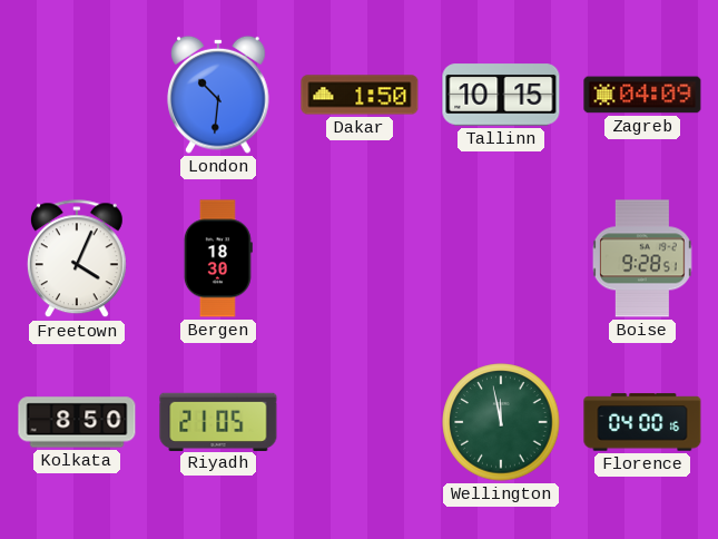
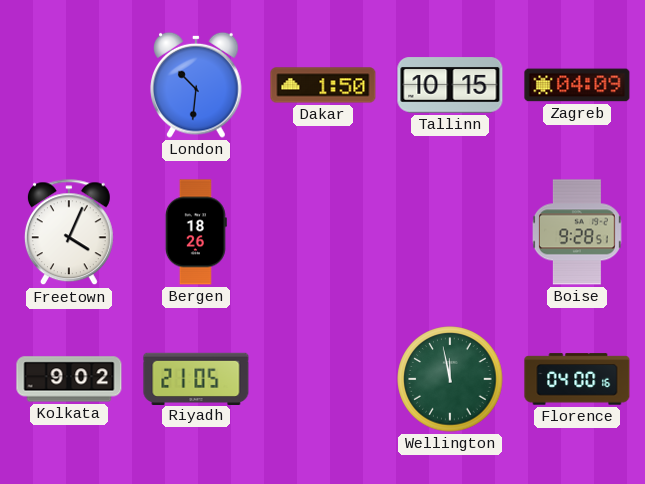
Bergen: 18:30 -> 18:26
Kolkata: 8:50 -> 9:02
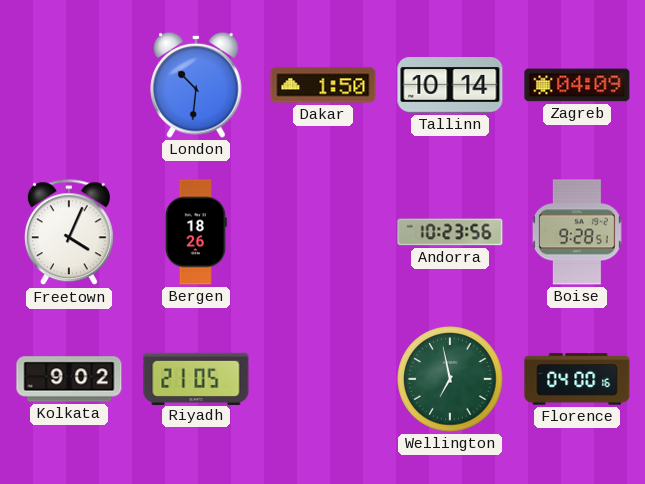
Tallinn: 10:15 -> 10:14
Andorra: none -> 10:23
Wellington: 11:58 -> 6:58
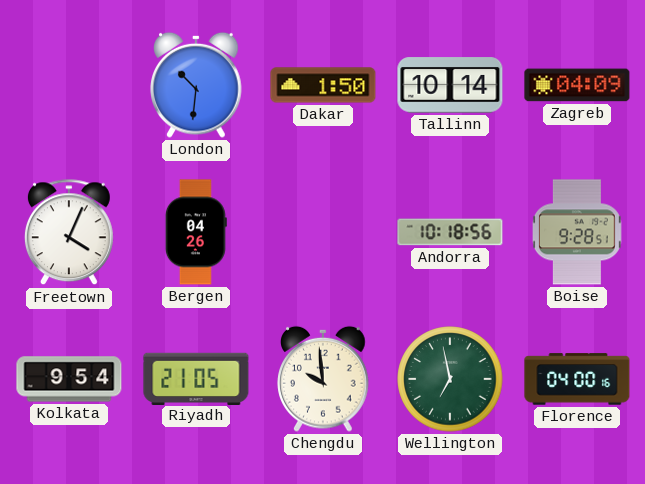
Bergen: 18:26 -> 04:26
Andorra: 10:23 -> 10:18
Kolkata: 9:02 -> 9:54
Chengdu: none -> 9:59
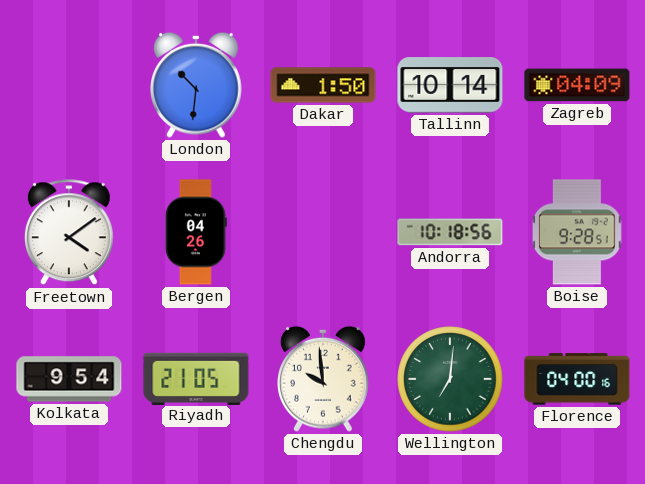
Freetown: 4:04 -> 4:09
Wellington: 6:58 -> 7:01
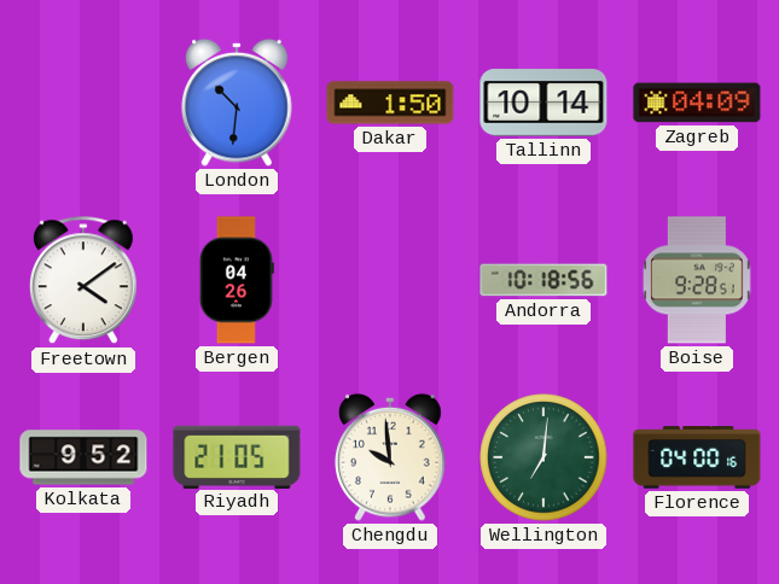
Kolkata: 9:54 -> 9:52
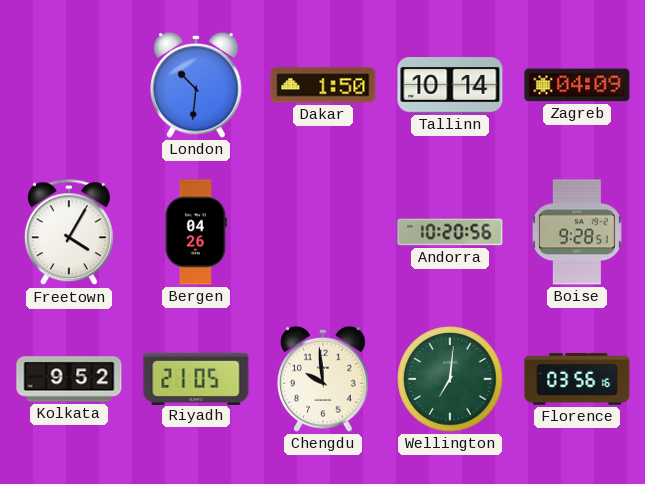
Freetown: 4:09 -> 4:05
Andorra: 10:18 -> 10:20
Florence: 04:00 -> 03:56
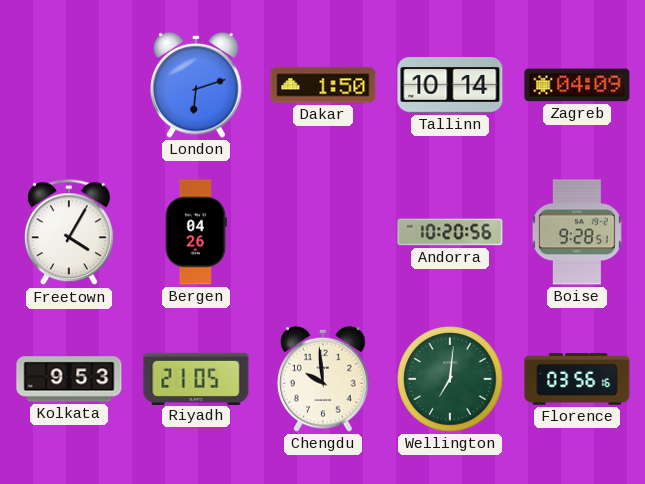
London: 10:31 -> 6:12
Kolkata: 9:52 -> 9:53
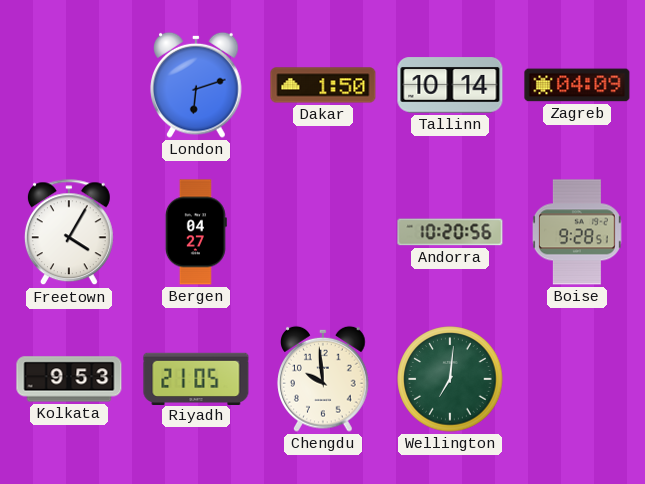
Bergen: 04:26 -> 04:27
Florence: 03:56 -> none
